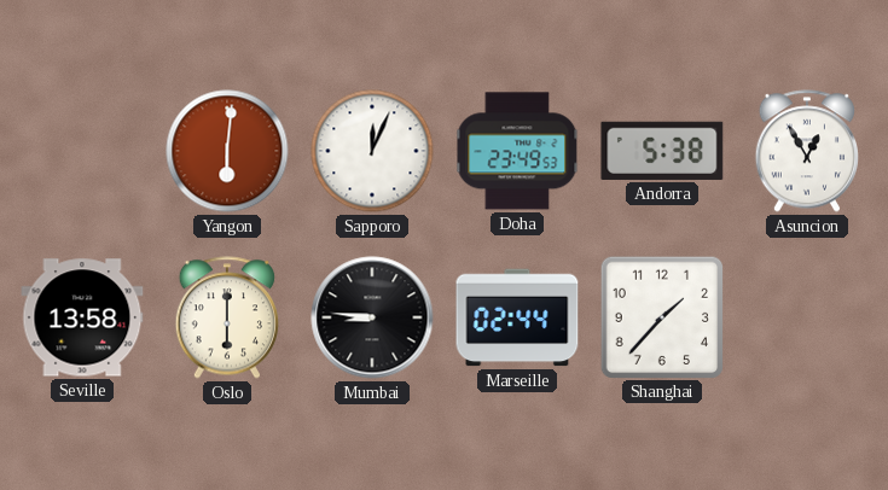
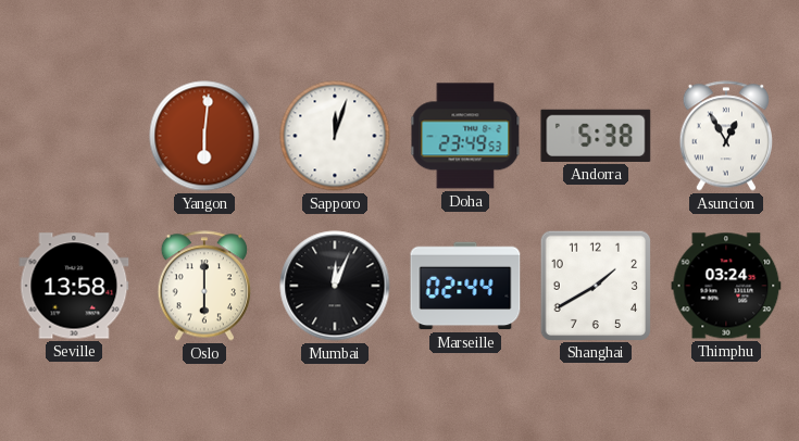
Sapporo: 12:04 -> 12:03
Mumbai: 8:46 -> 12:04
Shanghai: 1:37 -> 1:40
Thimphu: none -> 03:24
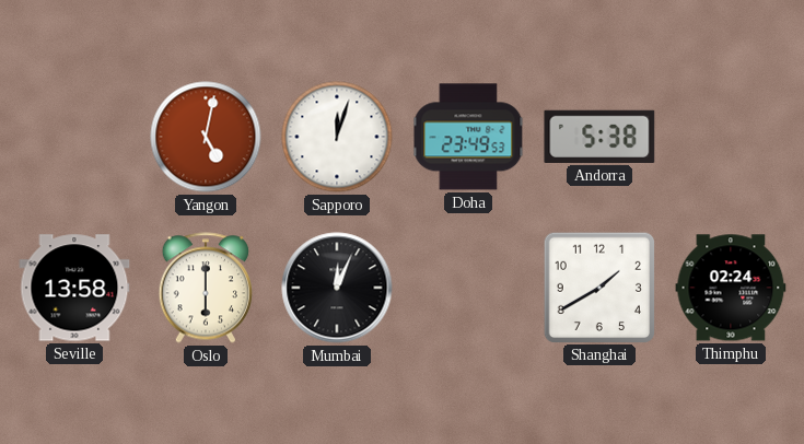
Yangon: 6:01 -> 5:02
Asuncion: 12:55 -> none
Marseille: 02:44 -> none
Thimphu: 03:24 -> 02:24
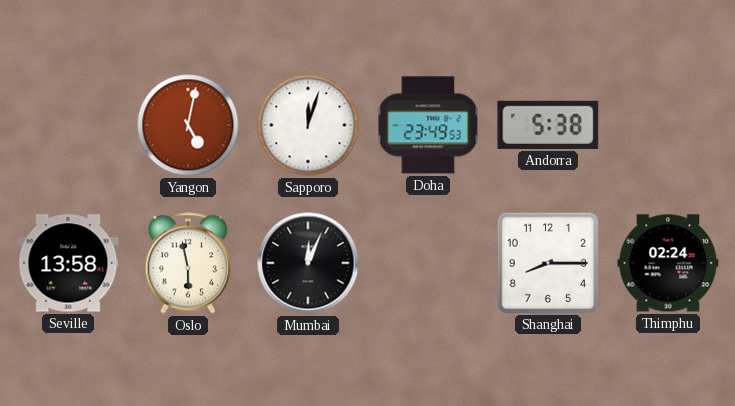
Oslo: 6:00 -> 5:58
Shanghai: 1:40 -> 8:15
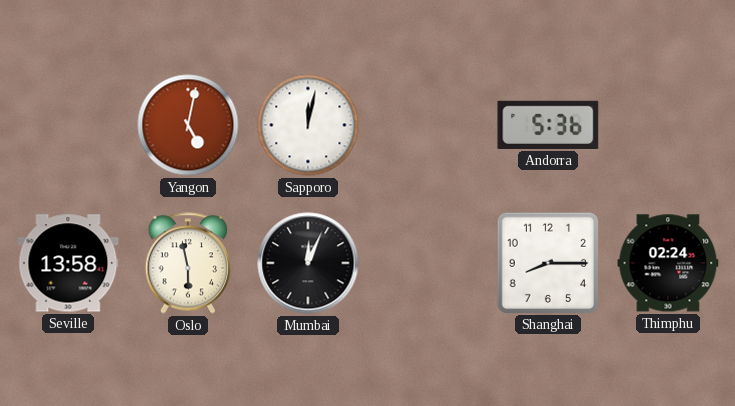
Sapporo: 12:03 -> 12:02
Doha: 23:49 -> none
Andorra: 5:38 -> 5:36
